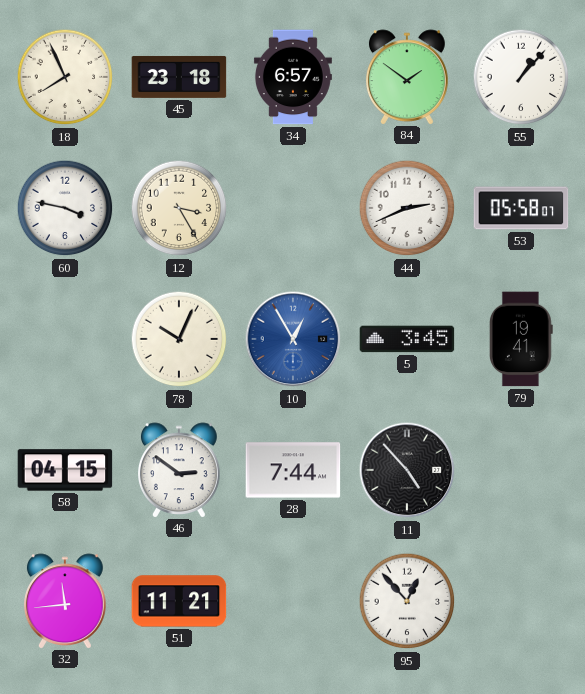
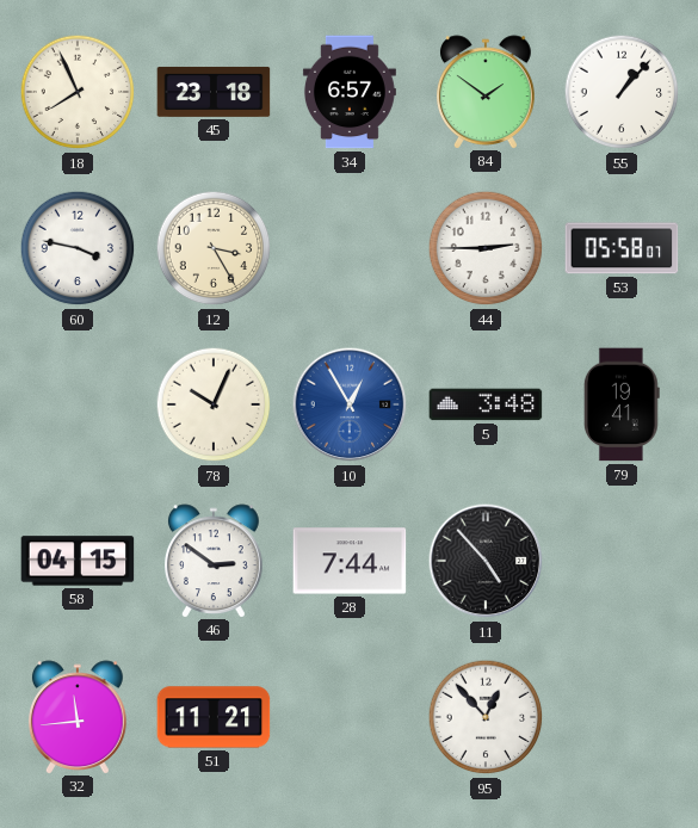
44: 2:41 -> 2:45
5: 3:45 -> 3:48
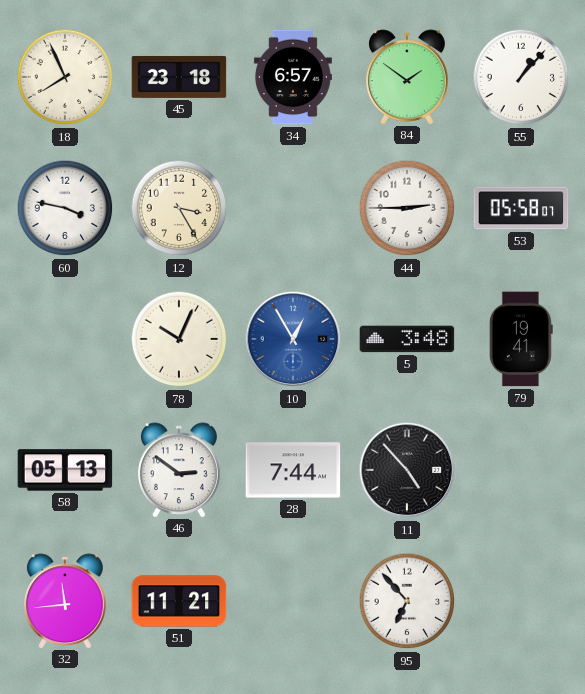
58: 04:15 -> 05:13
95: 12:53 -> 6:53
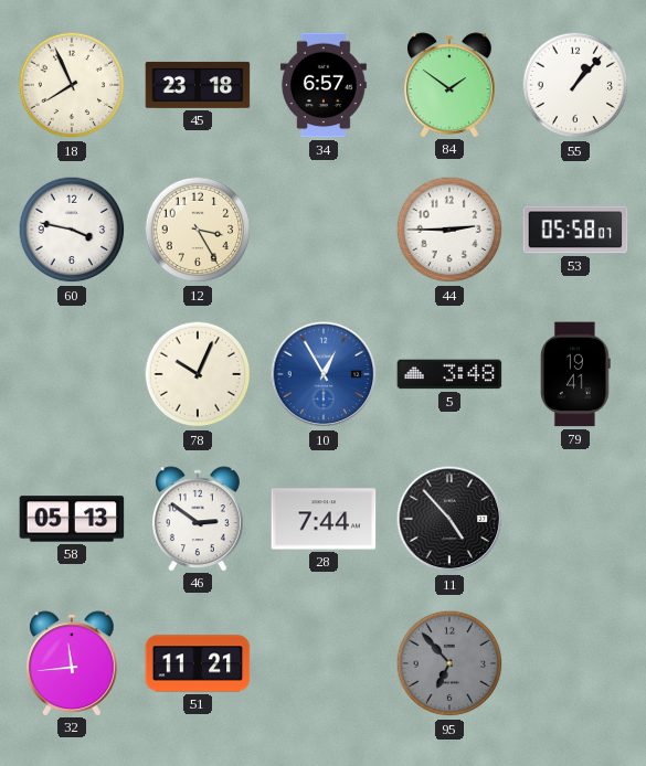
95 dial: white -> grey
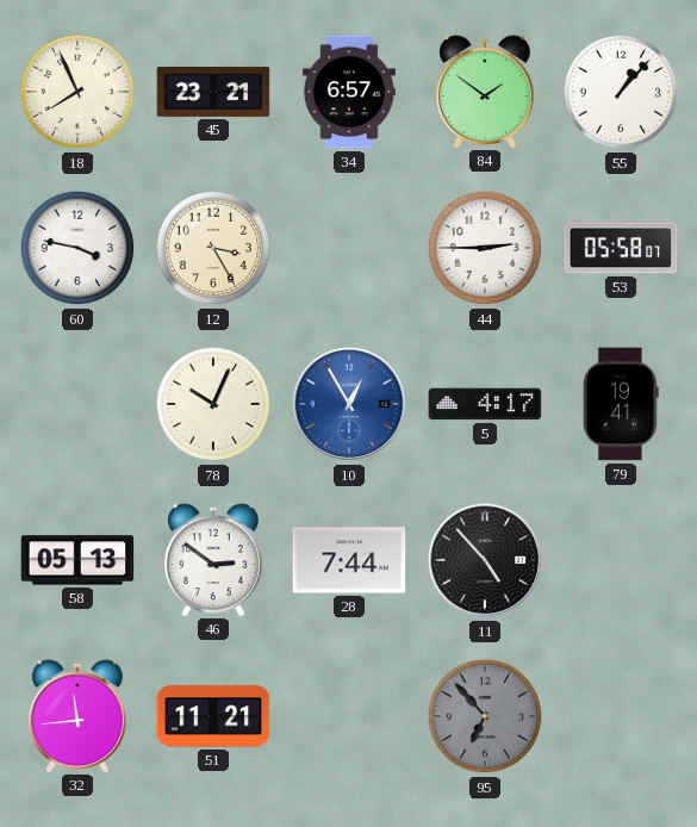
45: 23:18 -> 23:21
5: 3:48 -> 4:17
